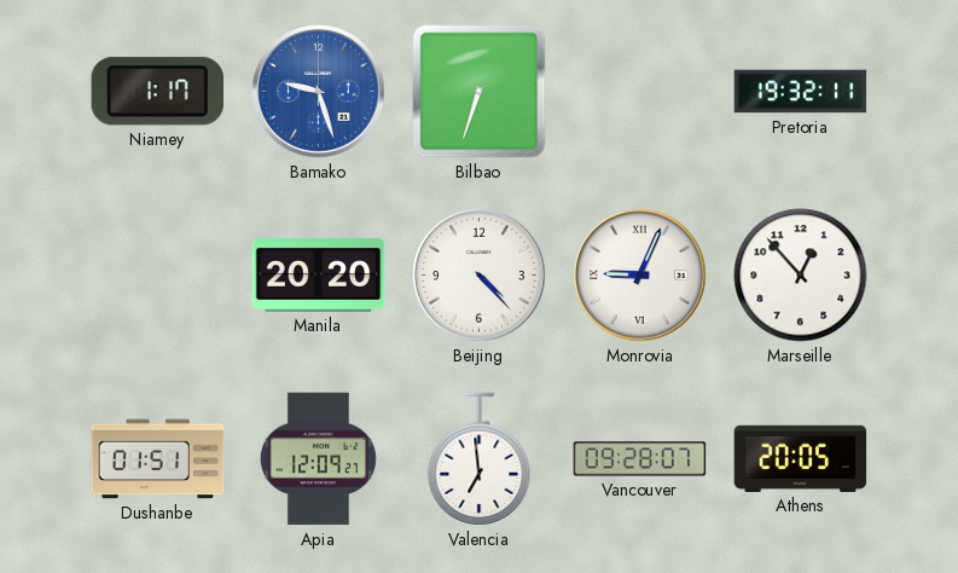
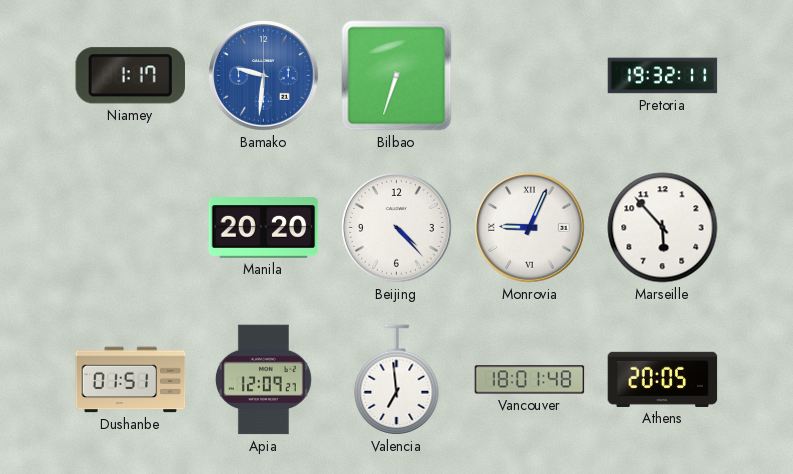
Bamako: 9:27 -> 9:31
Marseille: 12:53 -> 5:53
Vancouver: 09:28 -> 18:01
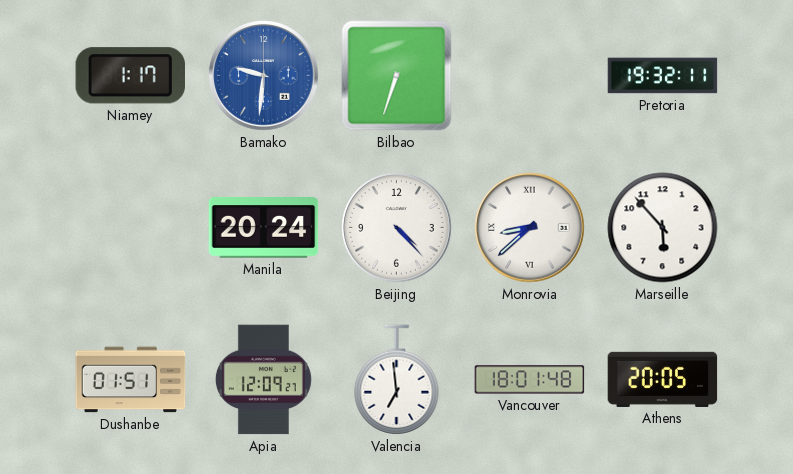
Manila: 20:20 -> 20:24
Monrovia: 9:04 -> 8:38
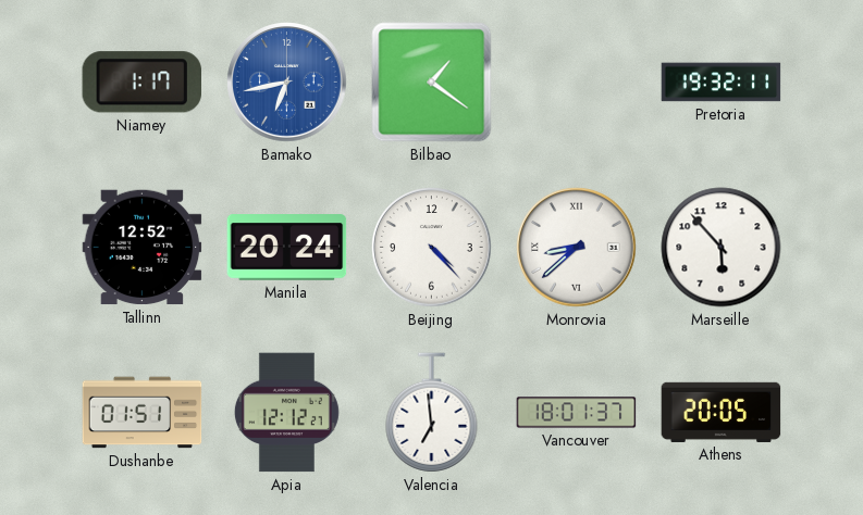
Bamako: 9:31 -> 6:43
Bilbao: 6:33 -> 1:21
Tallinn: none -> 12:52
Apia: 12:09 -> 12:12
Vancouver: 18:01:48 -> 18:01:37
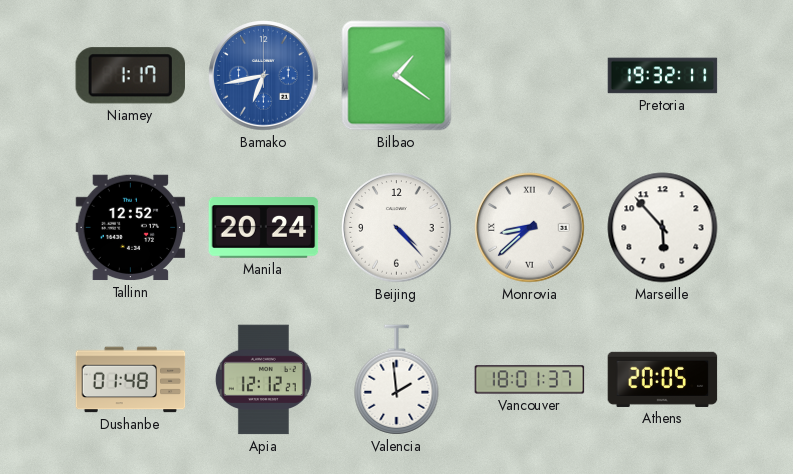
Dushanbe: 01:51 -> 01:48
Valencia: 6:59 -> 1:59
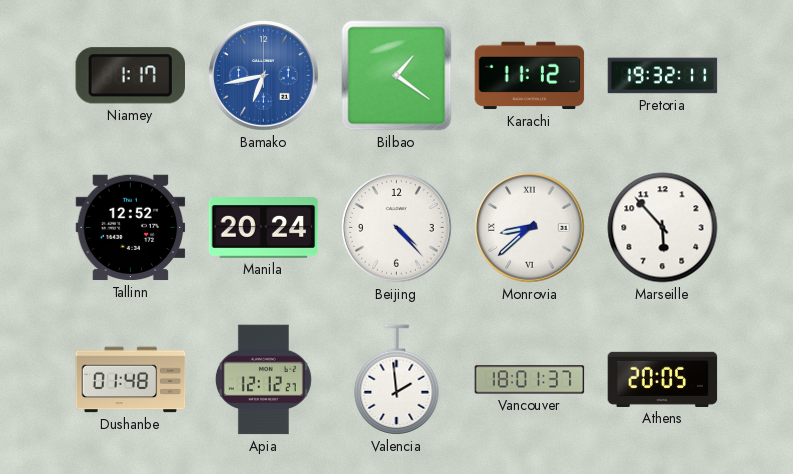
Karachi: none -> 11:12
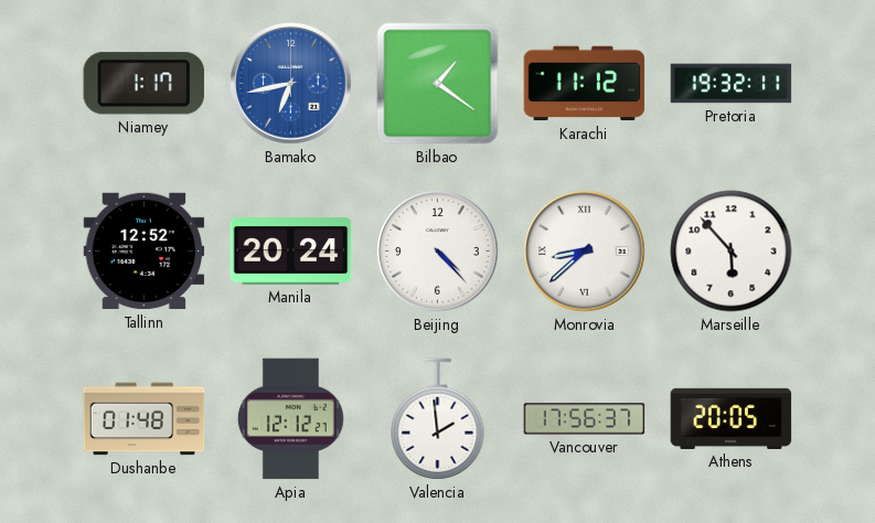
Vancouver: 18:01 -> 17:56
